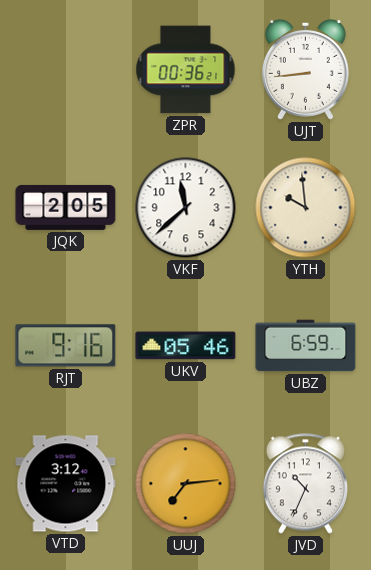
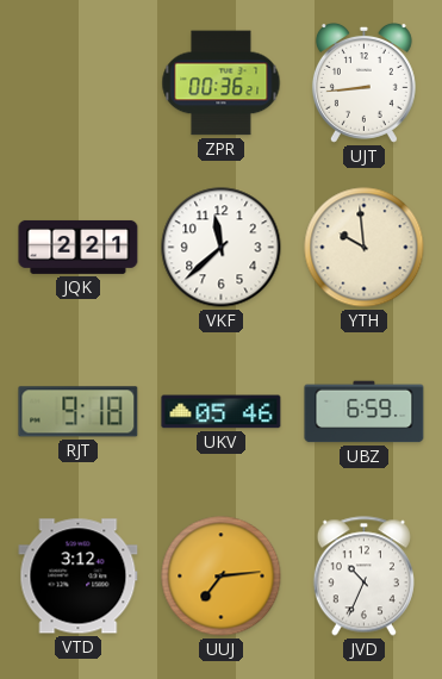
JQK: 2:05 -> 2:21
RJT: 9:16 -> 9:18
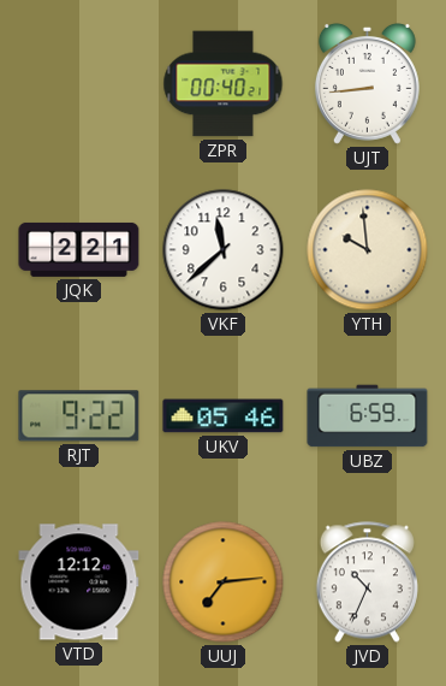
ZPR: 00:36 -> 00:40
RJT: 9:18 -> 9:22
VTD: 3:12 -> 12:12
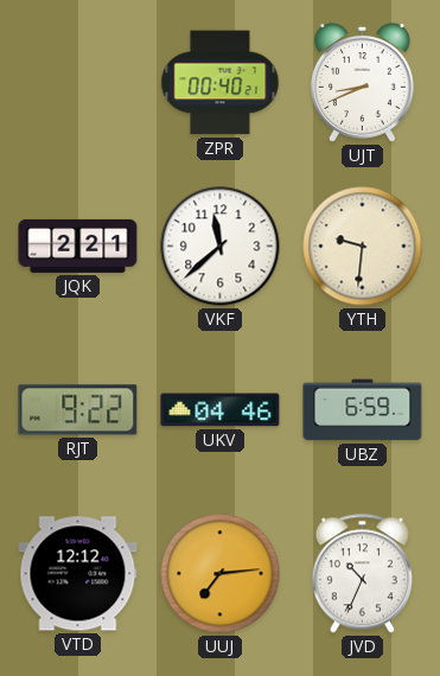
UJT: 8:44 -> 8:41
YTH: 9:59 -> 9:31
UKV: 05:46 -> 04:46
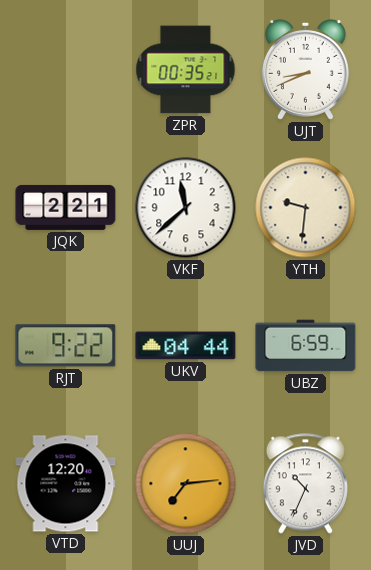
ZPR: 00:40 -> 00:35
UKV: 04:46 -> 04:44
VTD: 12:12 -> 12:20
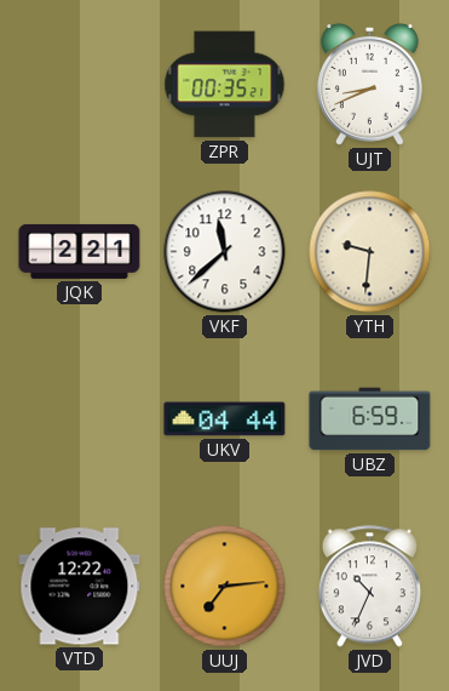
RJT: 9:22 -> none
VTD: 12:20 -> 12:22
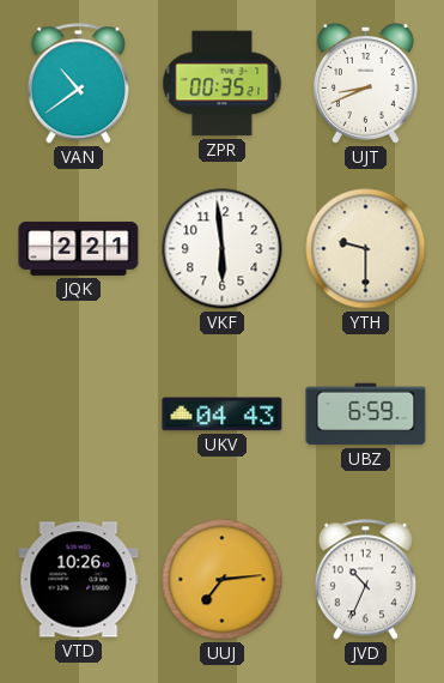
VAN: none -> 10:39
VKF: 11:38 -> 5:59
YTH: 9:31 -> 9:30
UKV: 04:44 -> 04:43
VTD: 12:22 -> 10:26
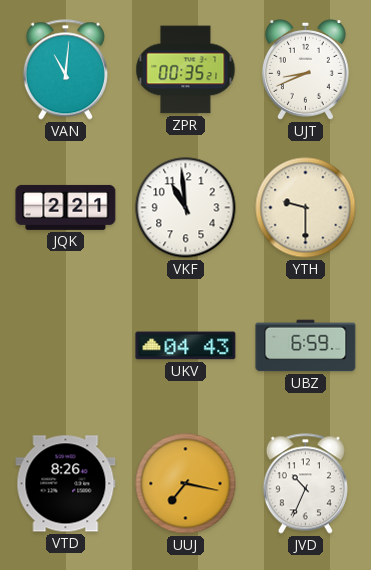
VAN: 10:39 -> 11:01
VKF: 5:59 -> 10:59
VTD: 10:26 -> 8:26
UUJ: 7:14 -> 7:17
